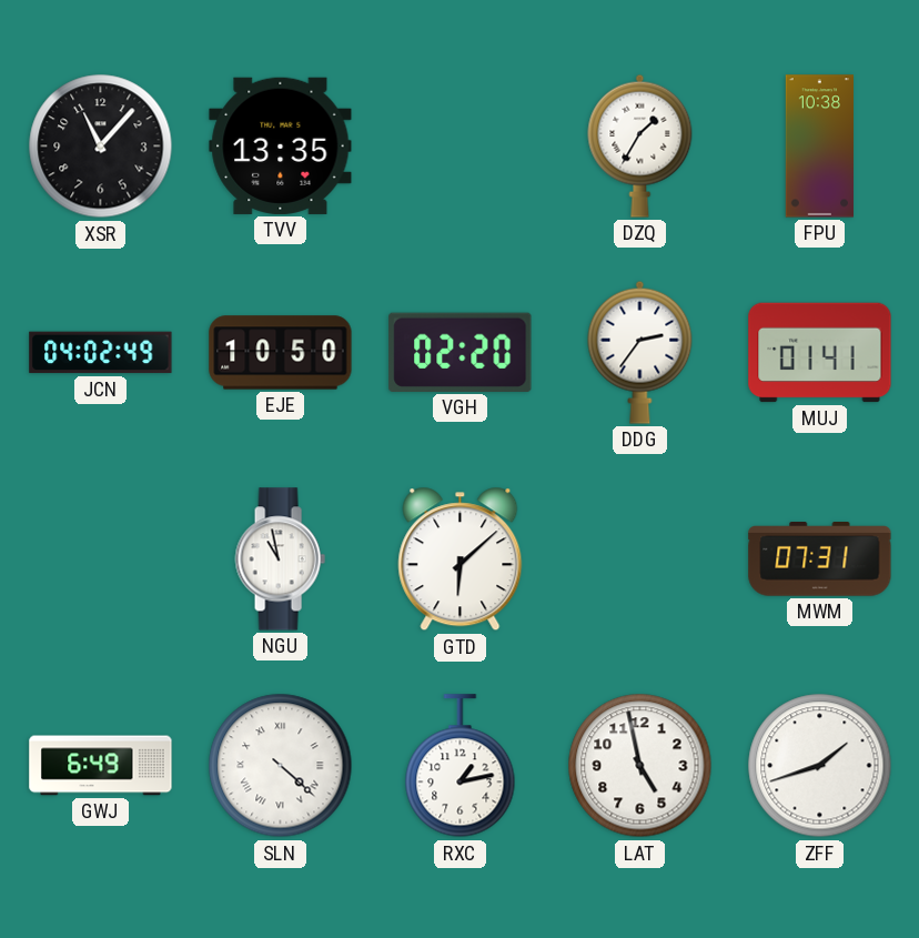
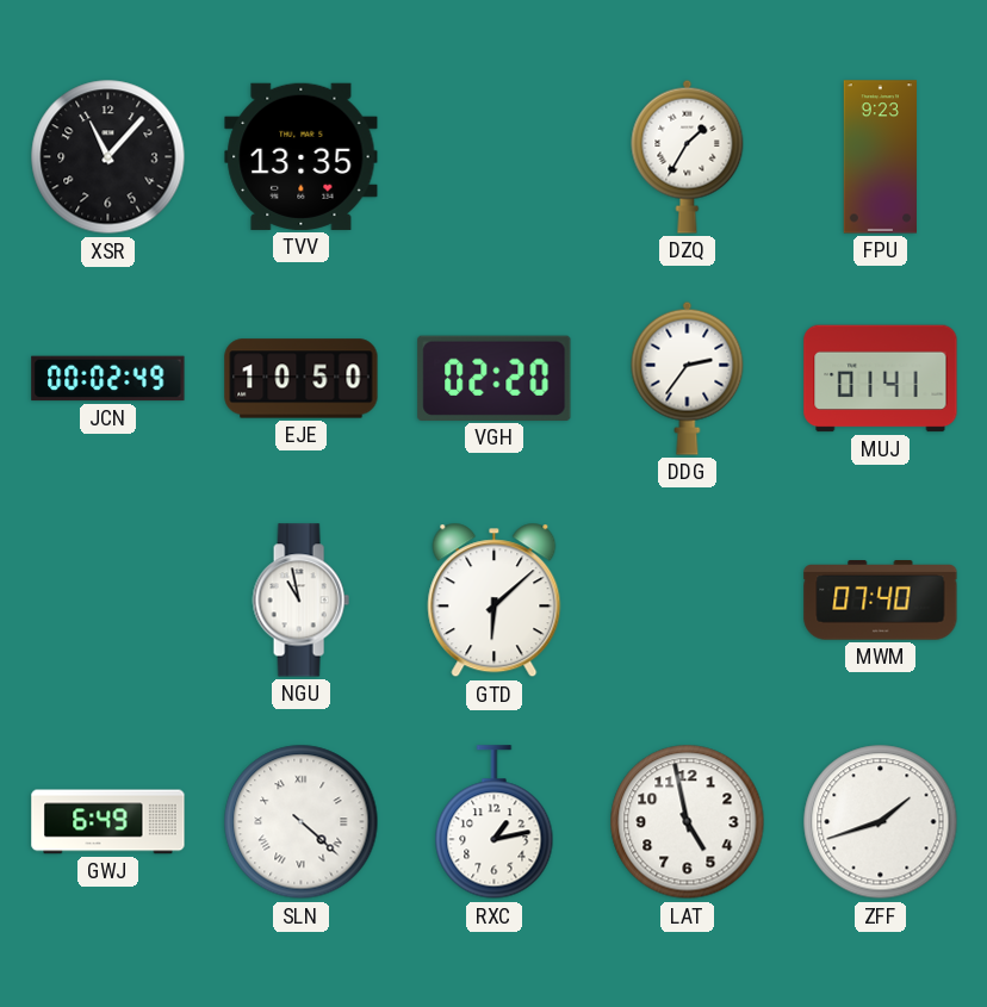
FPU: 10:38 -> 9:23
JCN: 04:02 -> 00:02
MWM: 07:31 -> 07:40
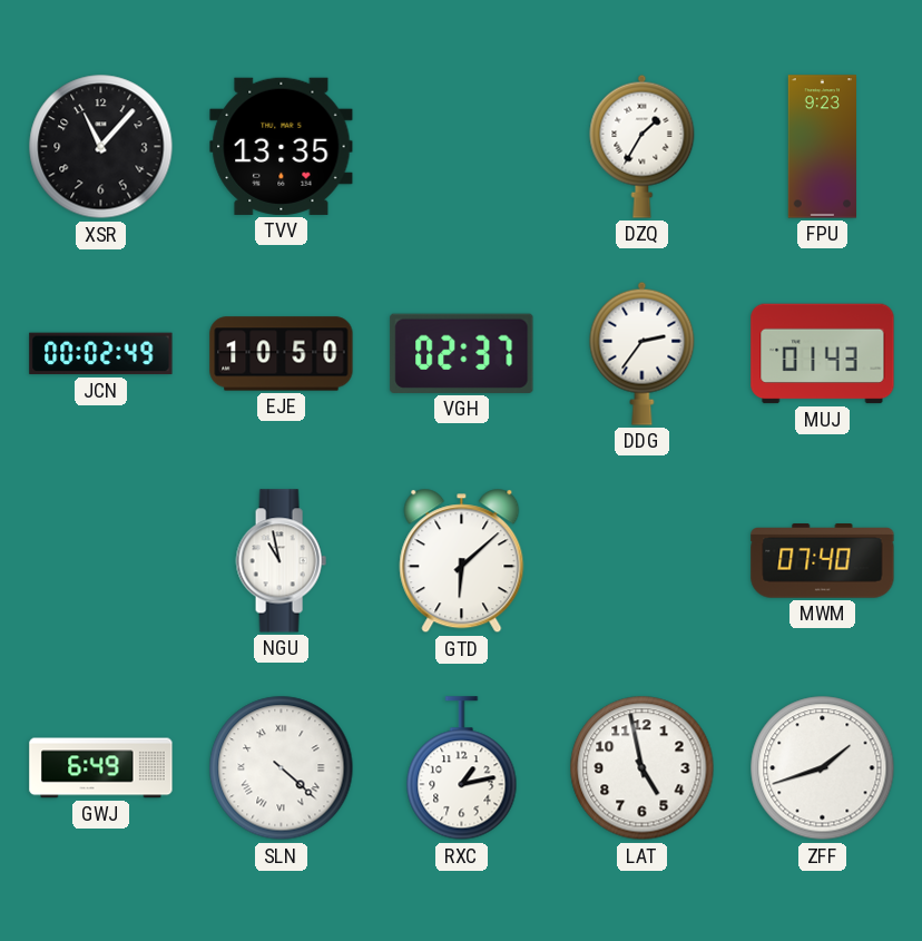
VGH: 02:20 -> 02:37
MUJ: 01:41 -> 01:43
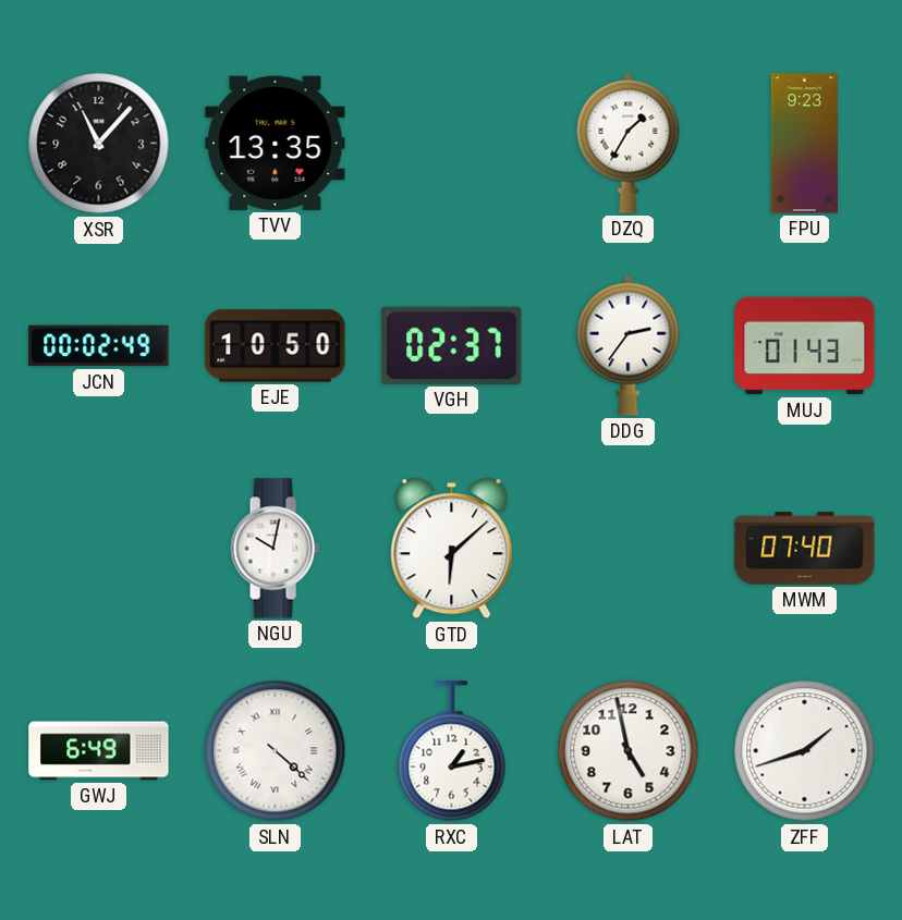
NGU: 10:58 -> 10:02
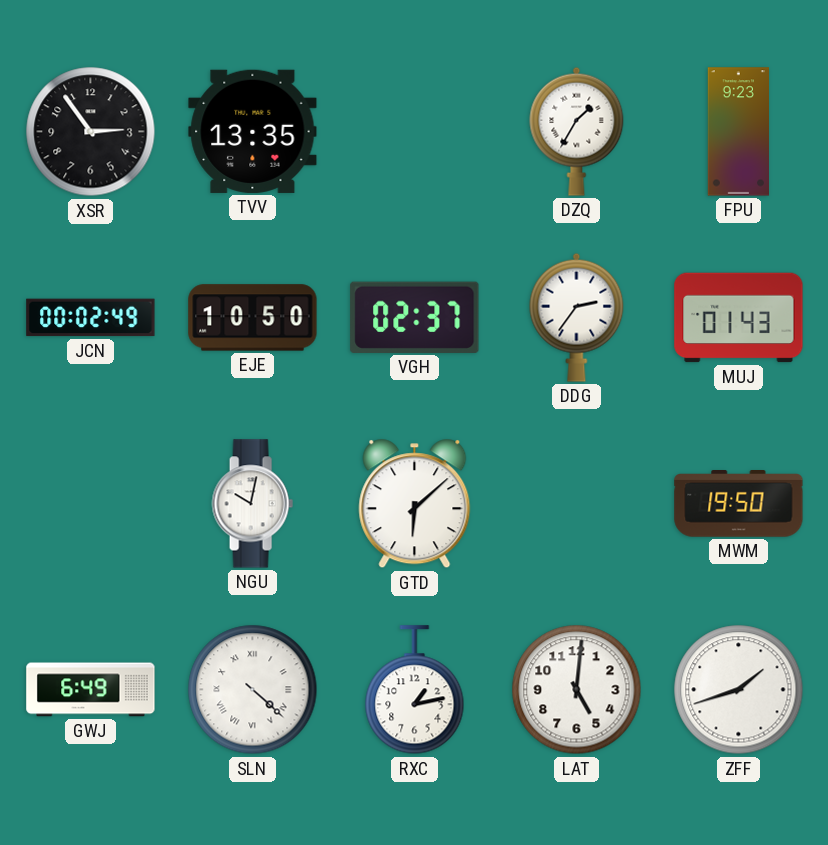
XSR: 11:07 -> 2:54
MWM: 07:40 -> 19:50
LAT: 4:58 -> 5:01
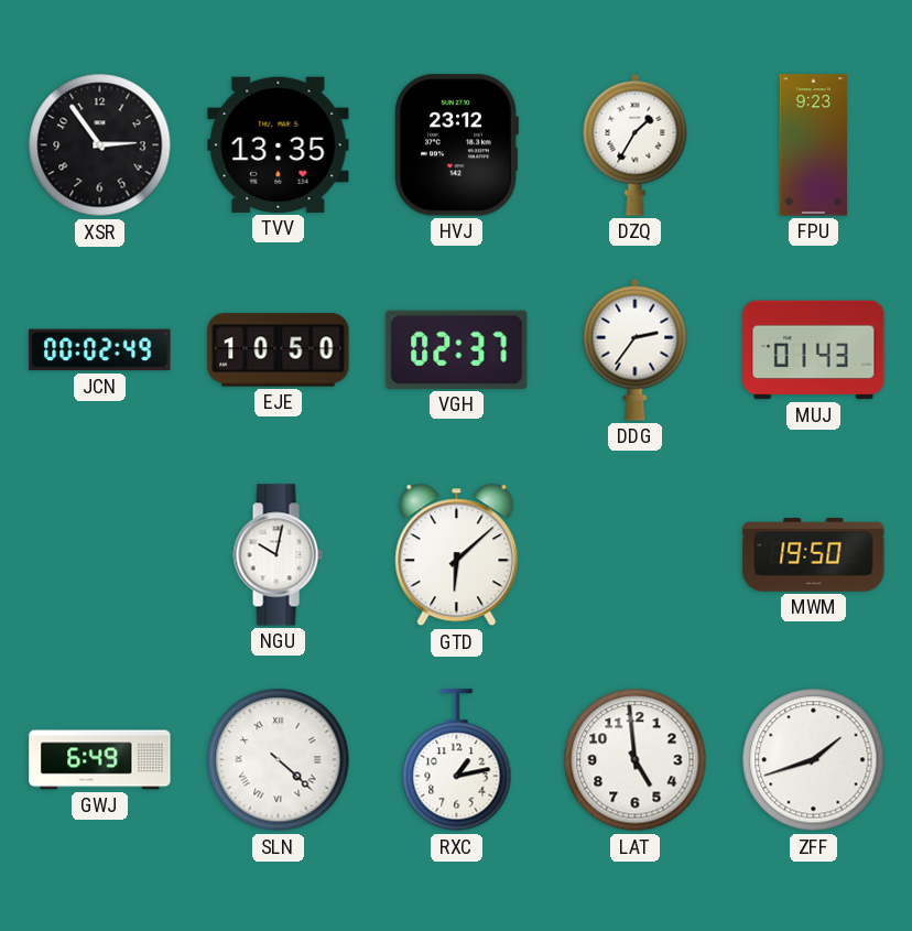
HVJ: none -> 23:12
LAT: 5:01 -> 4:59
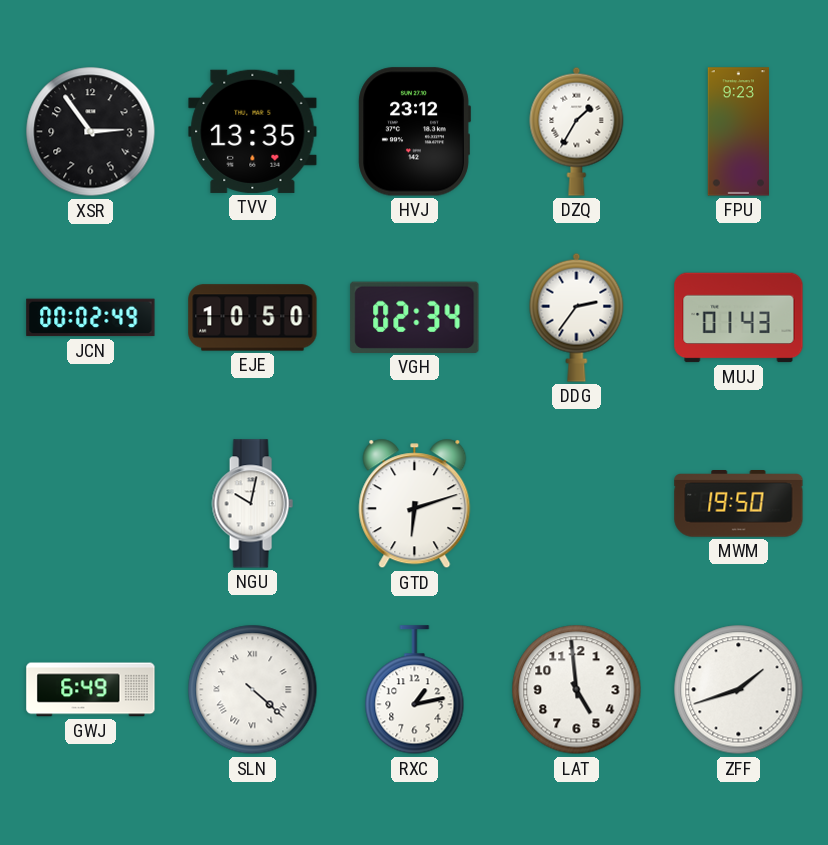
VGH: 02:37 -> 02:34
GTD: 6:08 -> 6:12
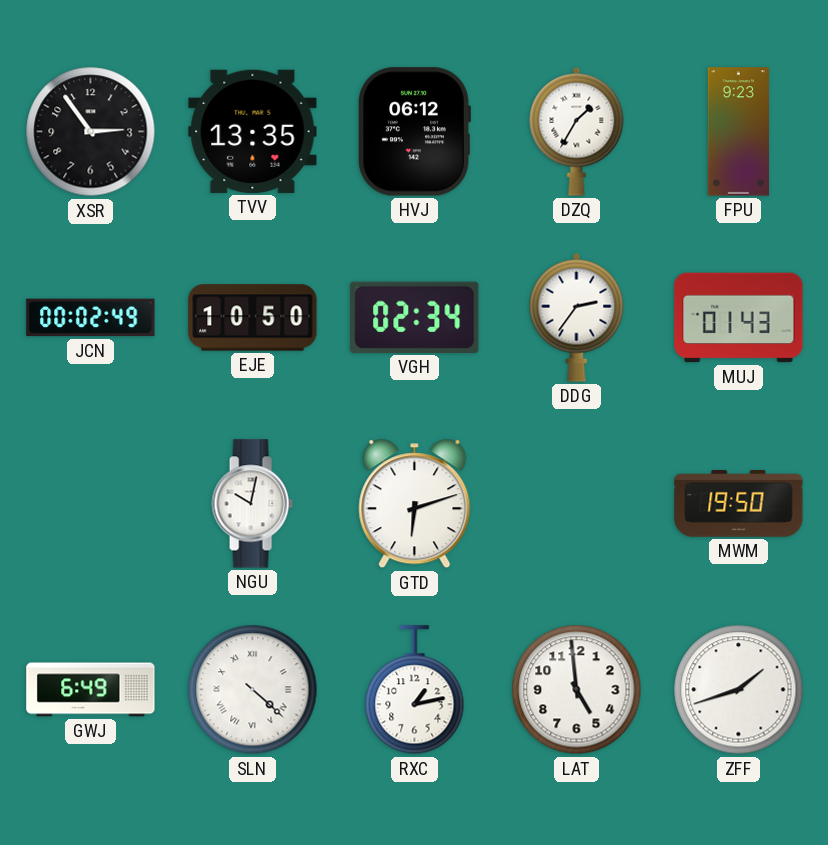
HVJ: 23:12 -> 06:12
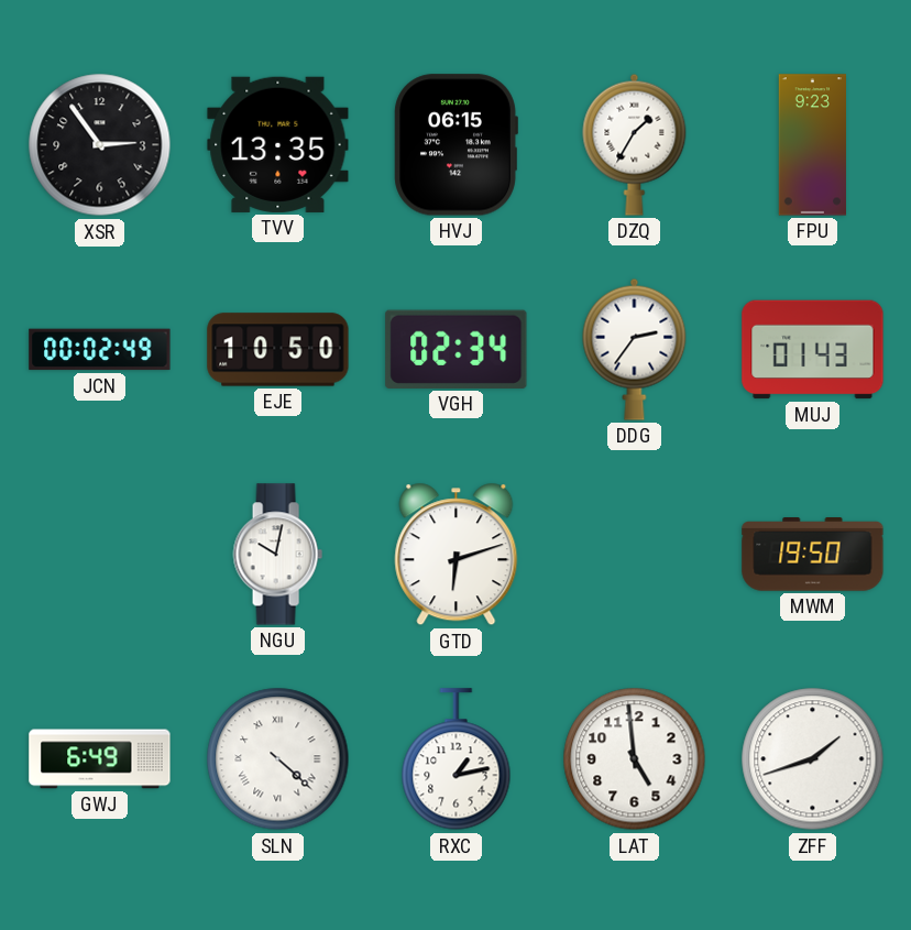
HVJ: 06:12 -> 06:15
